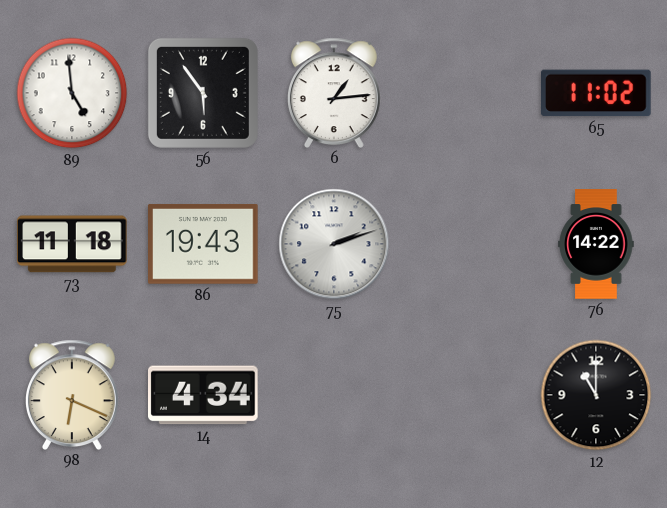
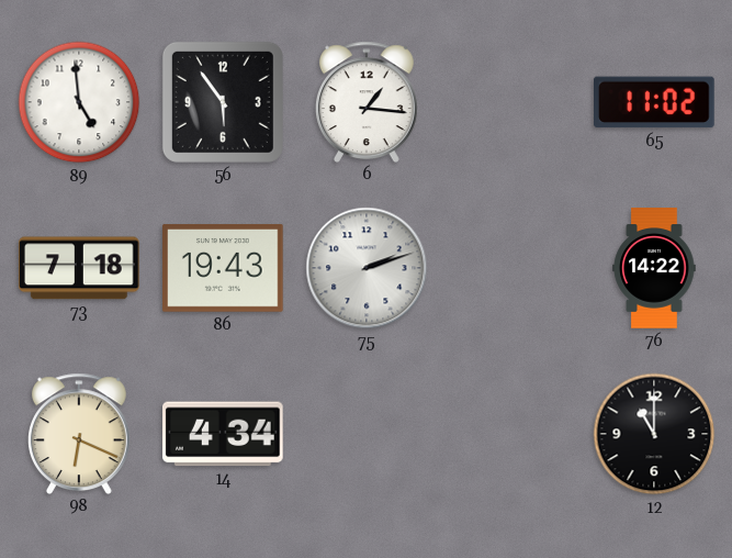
6: 1:14 -> 1:16
73: 11:18 -> 7:18
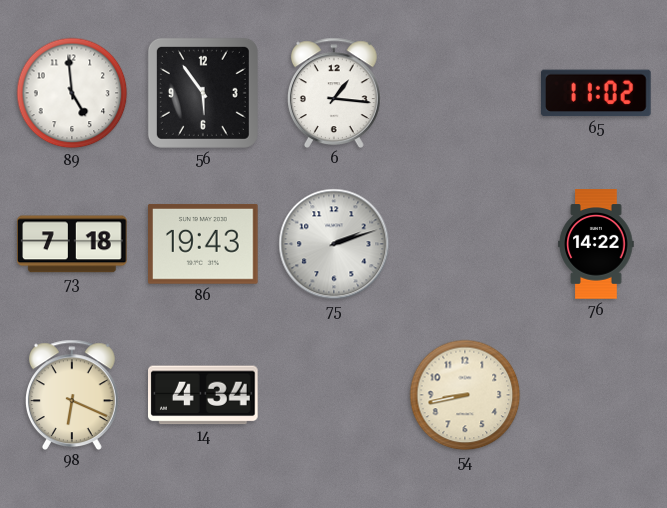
54: none -> 8:43
12: 11:00 -> none
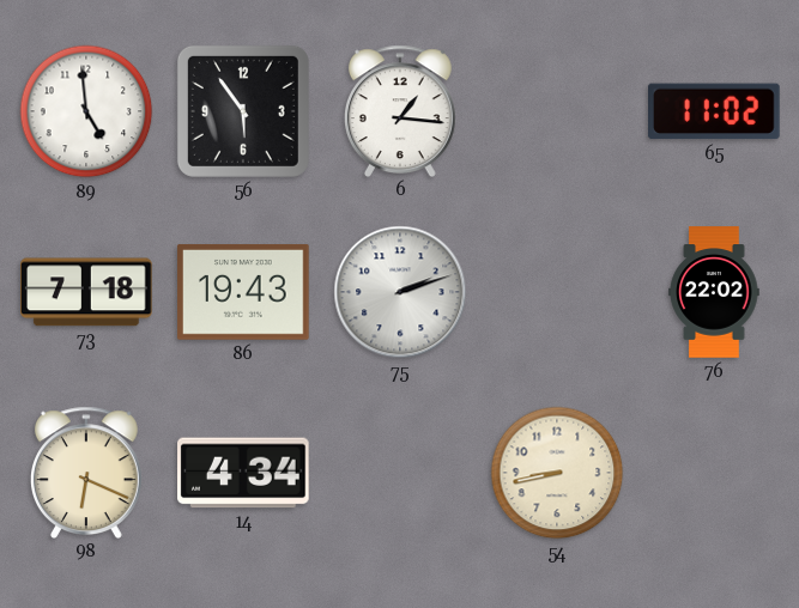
76: 14:22 -> 22:02
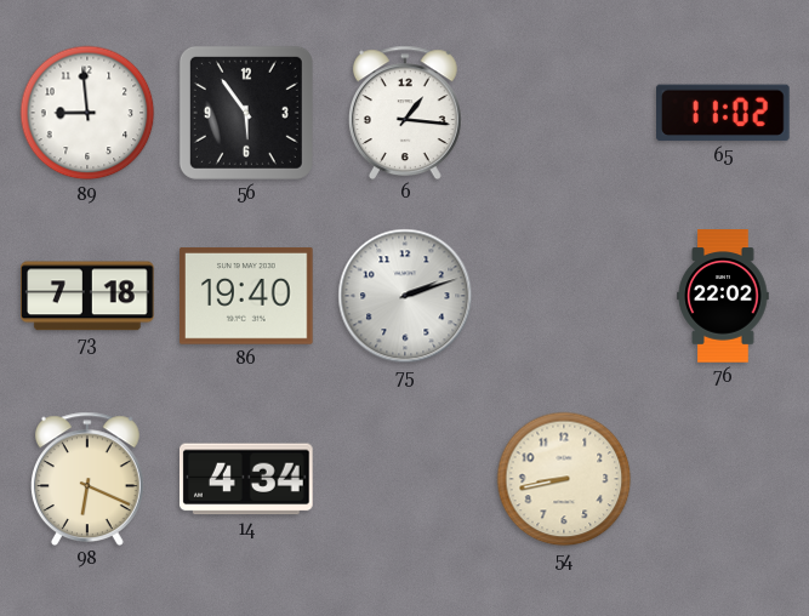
89: 4:59 -> 8:59
86: 19:43 -> 19:40
